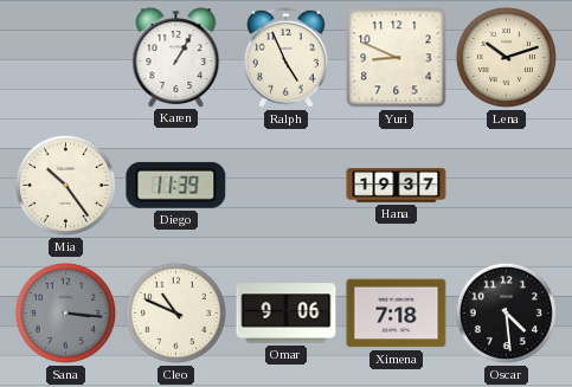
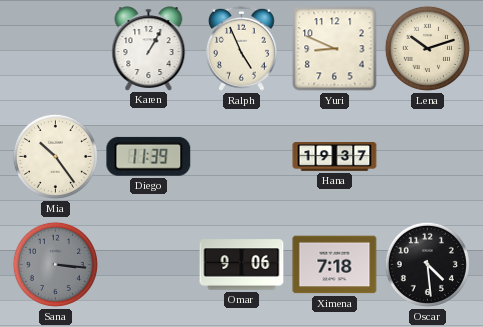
Cleo: 10:49 -> none
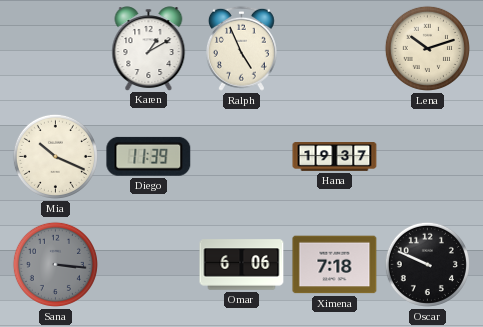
Karen: 1:05 -> 1:10
Yuri: 8:49 -> none
Mia: 10:24 -> 10:19
Omar: 9:06 -> 6:06
Oscar: 4:29 -> 9:49
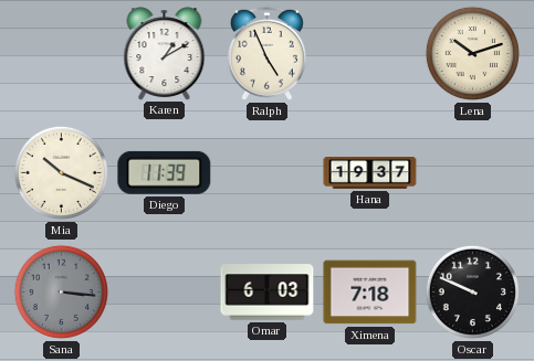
Omar: 6:06 -> 6:03
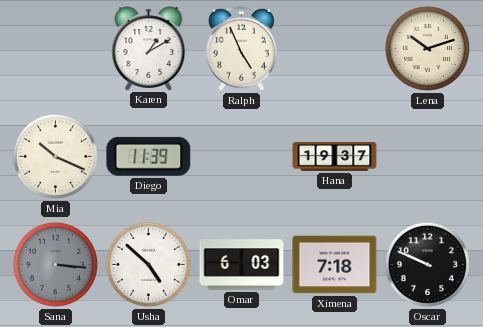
Usha: none -> 4:52
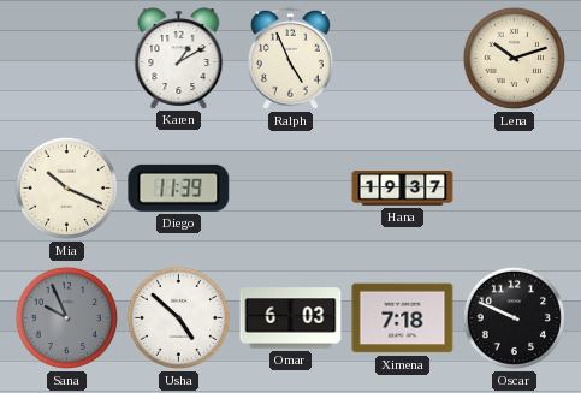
Sana: 3:16 -> 9:56
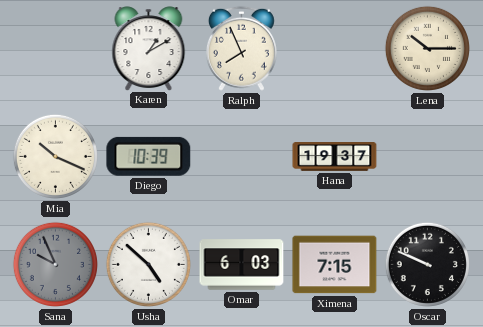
Ralph: 4:56 -> 7:56
Lena: 10:12 -> 10:15
Diego: 11:39 -> 10:39
Ximena: 7:18 -> 7:15
